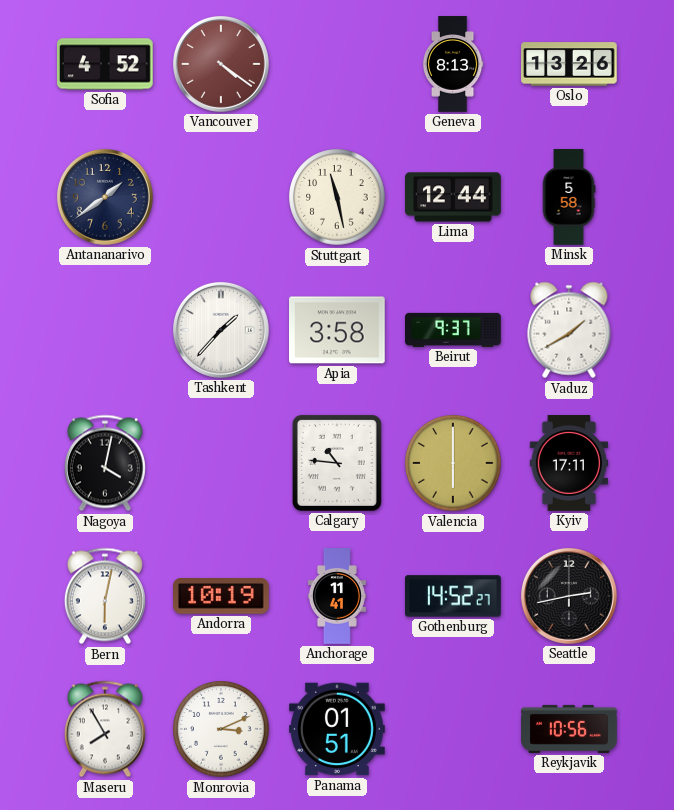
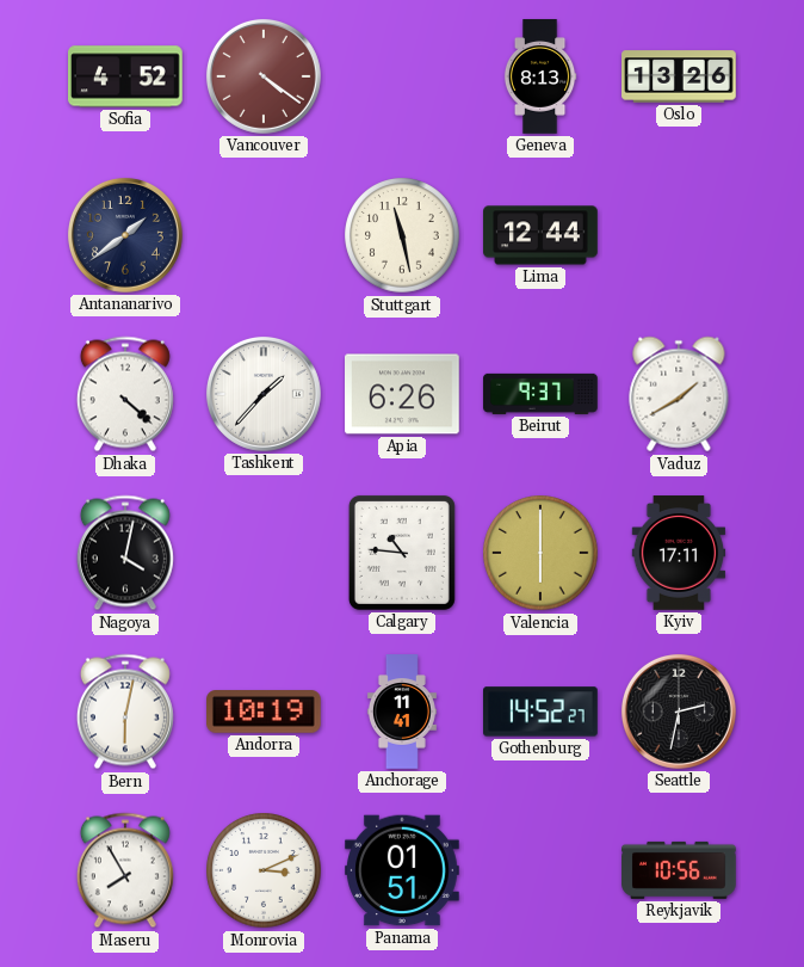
Minsk: 5:58 -> none
Dhaka: none -> 4:22
Apia: 3:58 -> 6:26
Seattle: 2:43 -> 2:32
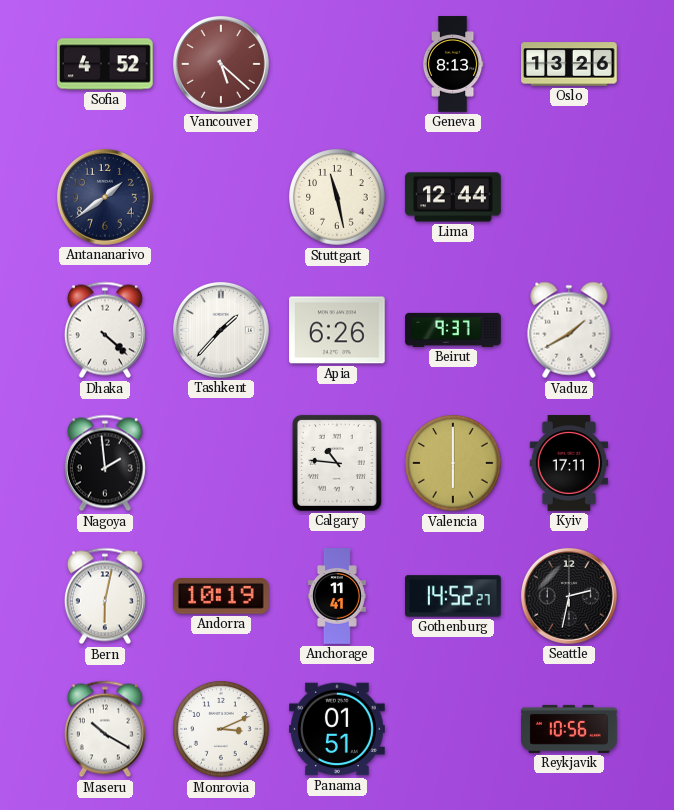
Vancouver: 4:21 -> 5:22
Nagoya: 4:02 -> 1:59
Maseru: 7:55 -> 10:20
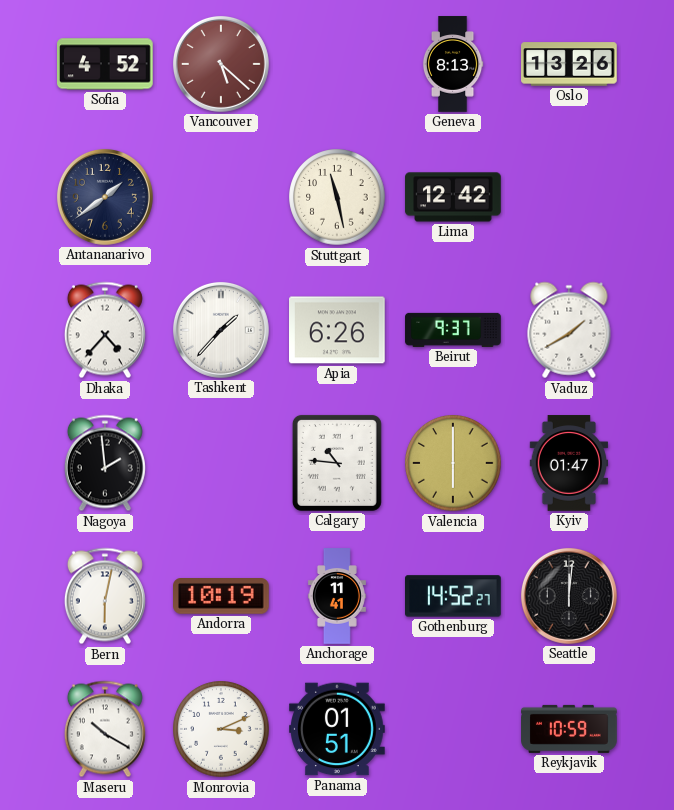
Lima: 12:44 -> 12:42
Dhaka: 4:22 -> 4:37
Kyiv: 17:11 -> 01:47
Seattle: 2:32 -> 12:01
Reykjavik: 10:56 -> 10:59
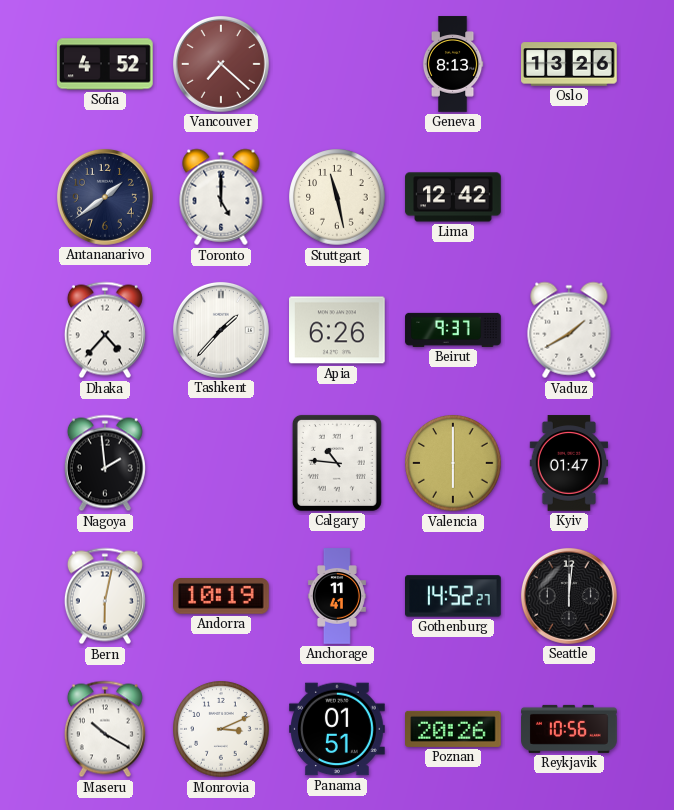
Vancouver: 5:22 -> 7:22
Toronto: none -> 5:00
Poznan: none -> 20:26
Reykjavik: 10:59 -> 10:56
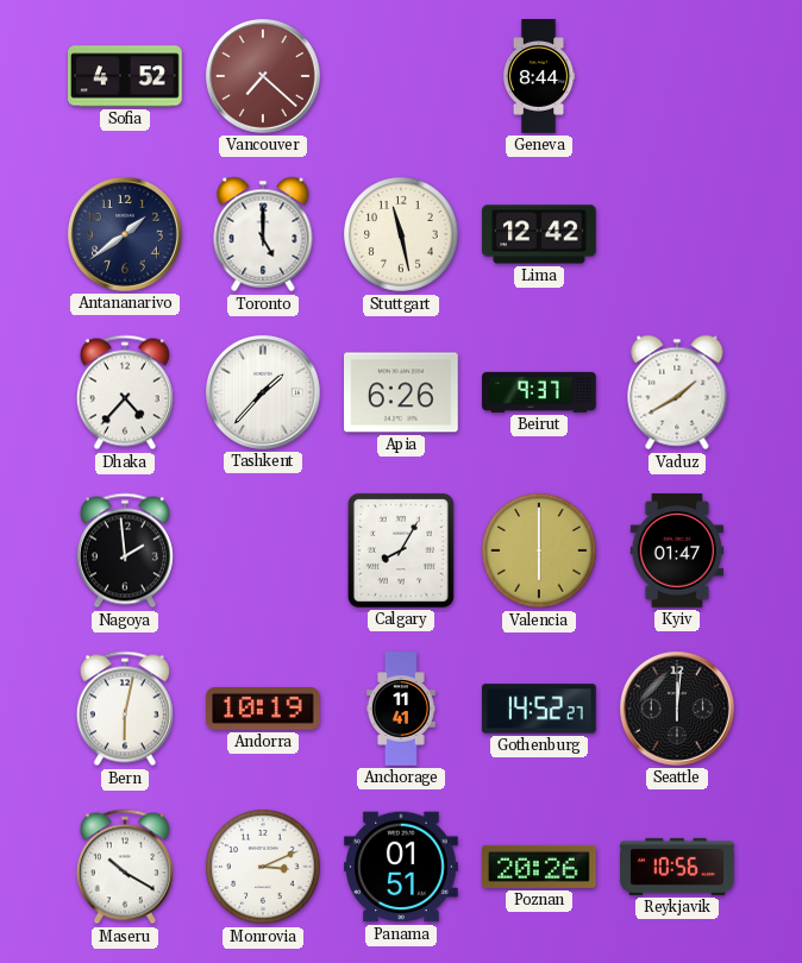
Geneva: 8:13 -> 8:44
Oslo: 13:26 -> none
Calgary: 10:46 -> 8:05
